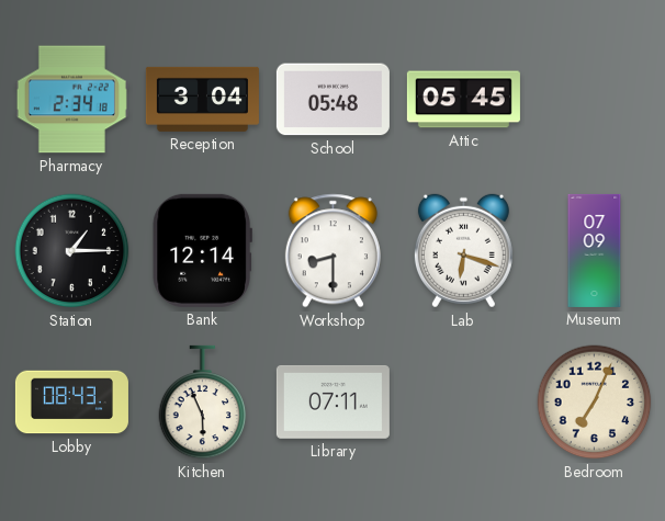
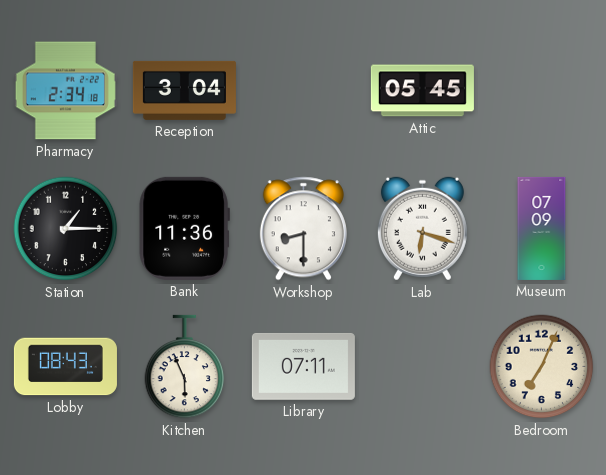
School: 05:48 -> none
Bank: 12:14 -> 11:36
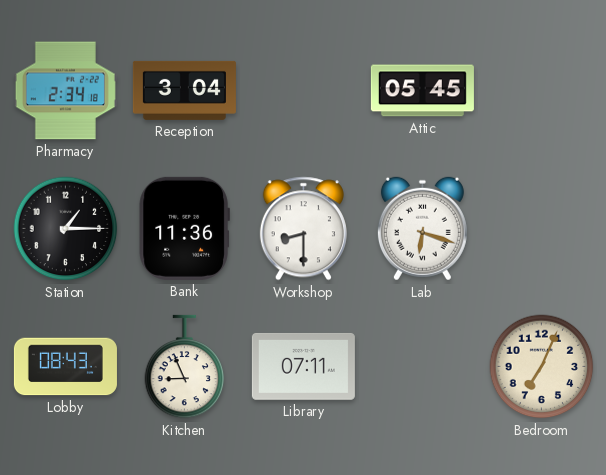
Museum: 07:09 -> none
Kitchen: 5:56 -> 8:56
